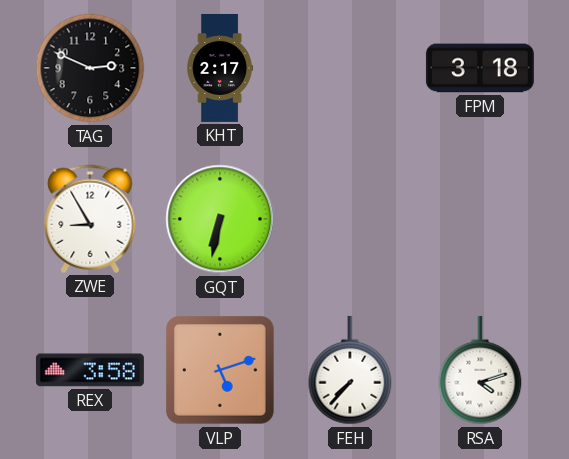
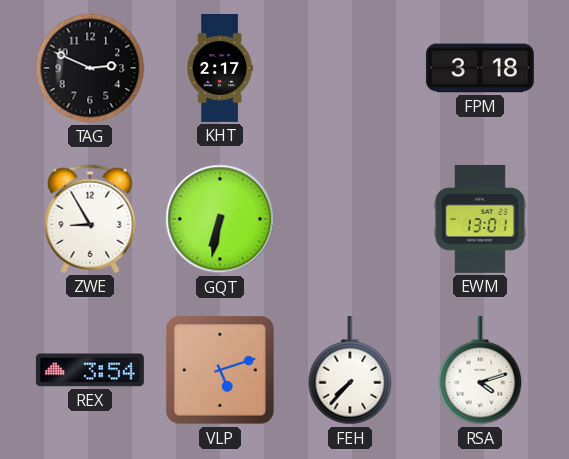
EWM: none -> 13:01
REX: 3:58 -> 3:54
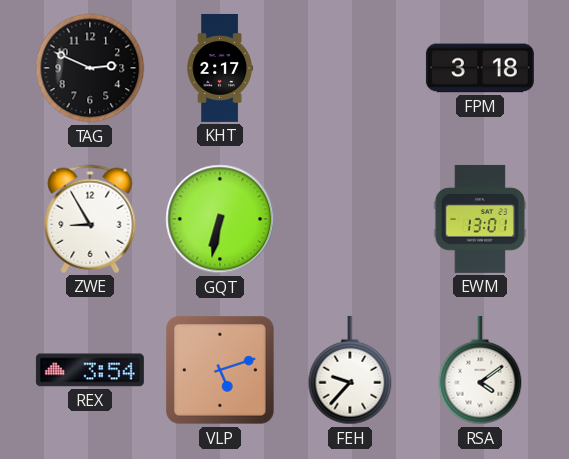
FEH: 7:37 -> 9:37
RSA: 4:12 -> 4:09
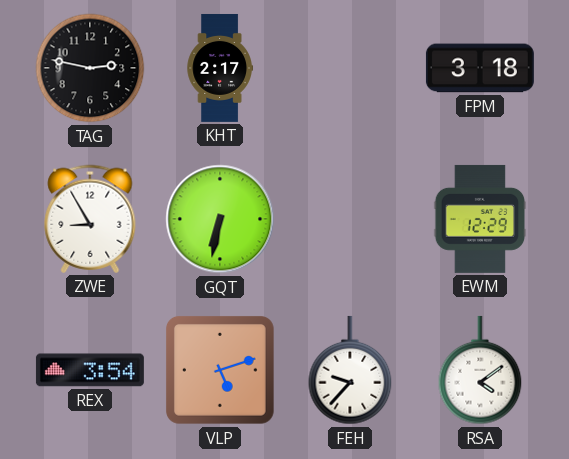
TAG: 2:49 -> 2:47
EWM: 13:01 -> 12:29
